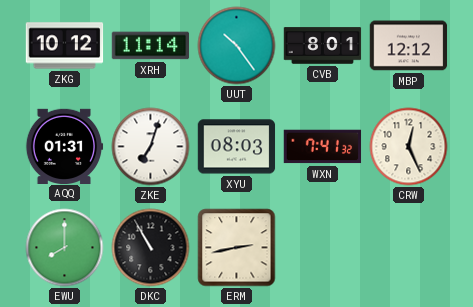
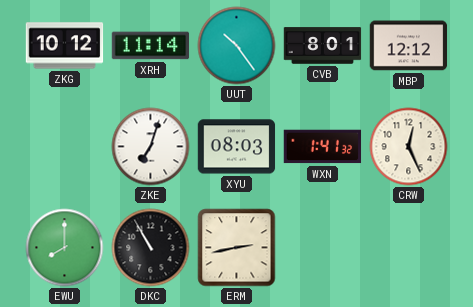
AQQ: 01:31 -> none
WXN: 7:41 -> 1:41
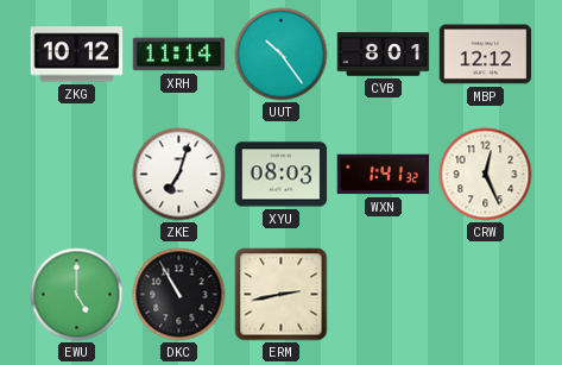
EWU: 8:00 -> 5:00
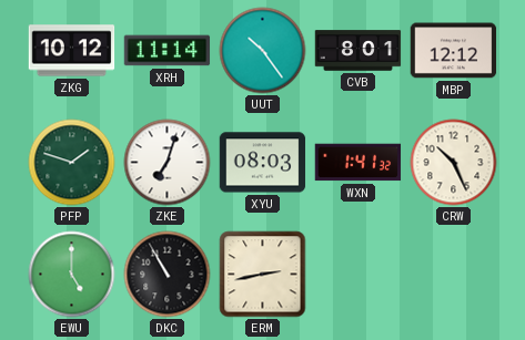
PFP: none -> 1:48
CRW: 12:26 -> 10:26
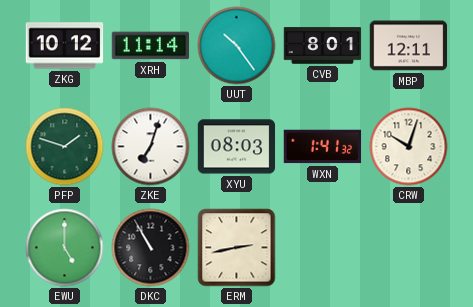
MBP: 12:12 -> 12:11
CRW: 10:26 -> 10:03
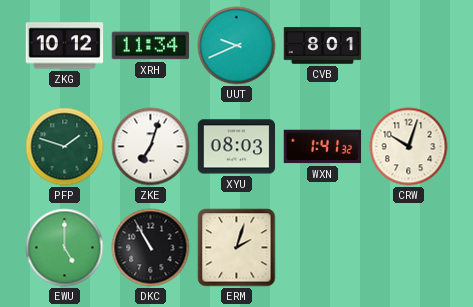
XRH: 11:14 -> 11:34
UUT: 10:24 -> 9:41
MBP: 12:11 -> none
ERM: 2:43 -> 2:03
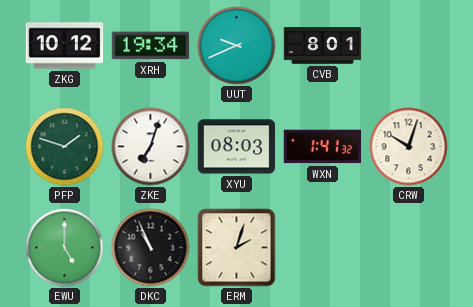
XRH: 11:34 -> 19:34
DKC: 10:55 -> 10:56
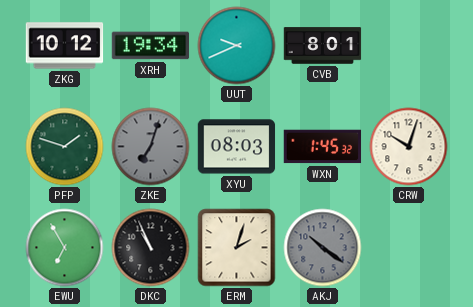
ZKE dial: white -> grey
WXN: 1:41 -> 1:45
EWU: 5:00 -> 6:55
AKJ: none -> 10:21
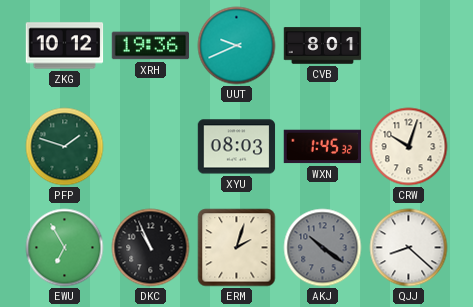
XRH: 19:34 -> 19:36
ZKE: 7:03 -> none
QJJ: none -> 8:22
